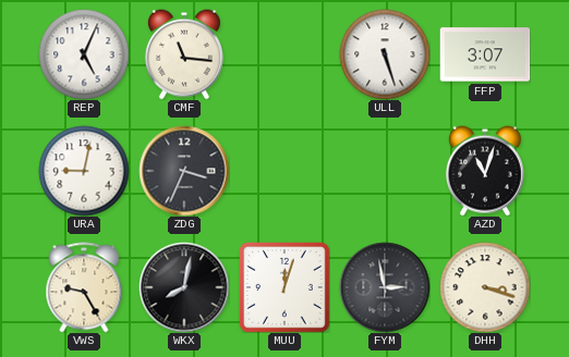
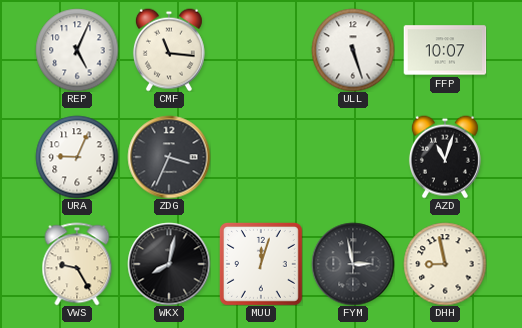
FFP: 3:07 -> 10:07
URA: 9:02 -> 9:04
DHH: 3:18 -> 8:58
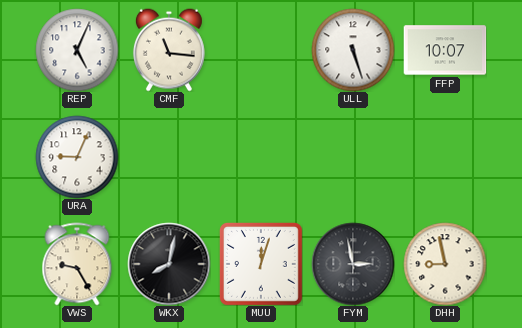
ZDG: 3:34 -> none
AZD: 11:03 -> none
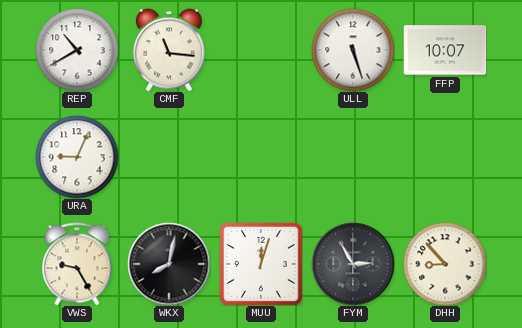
REP: 5:04 -> 10:40
FYM: 2:58 -> 2:55
DHH: 8:58 -> 8:53
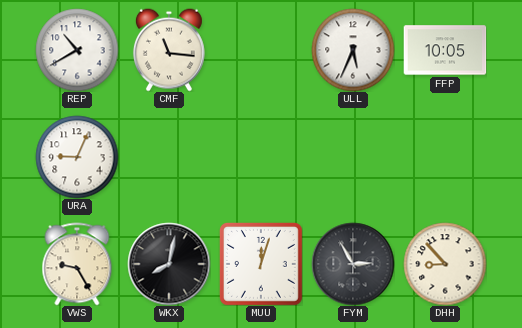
ULL: 5:27 -> 5:34
FFP: 10:07 -> 10:05
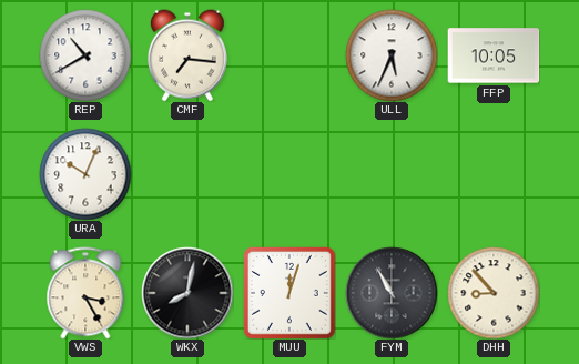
CMF: 11:16 -> 7:16
URA: 9:04 -> 10:04
VWS: 9:25 -> 3:25
FYM: 2:55 -> 10:55
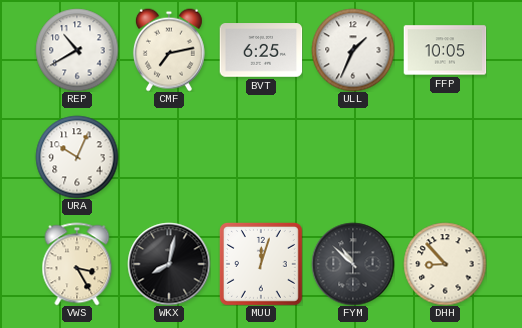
CMF: 7:16 -> 7:13
BVT: none -> 6:25
ULL: 5:34 -> 1:34
FYM: 10:55 -> 10:52
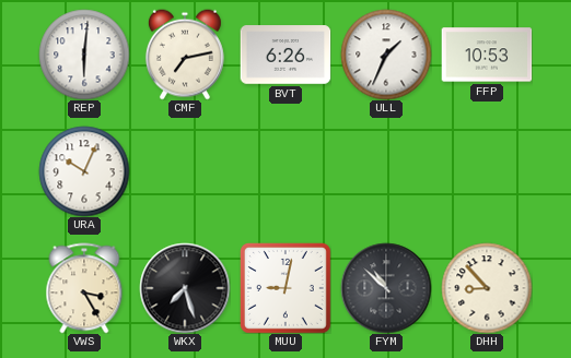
REP: 10:40 -> 6:01
BVT: 6:25 -> 6:26
FFP: 10:05 -> 10:53
WKX: 8:02 -> 7:27
MUU: 12:03 -> 9:02
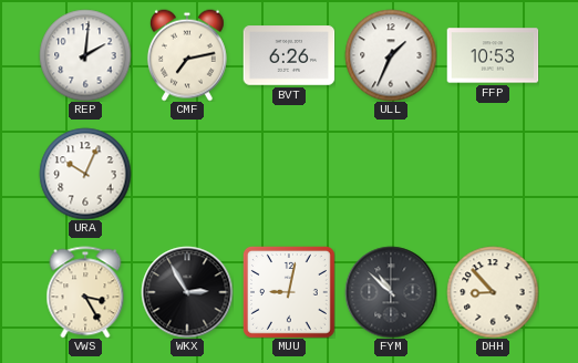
REP: 6:01 -> 2:01
WKX: 7:27 -> 2:55
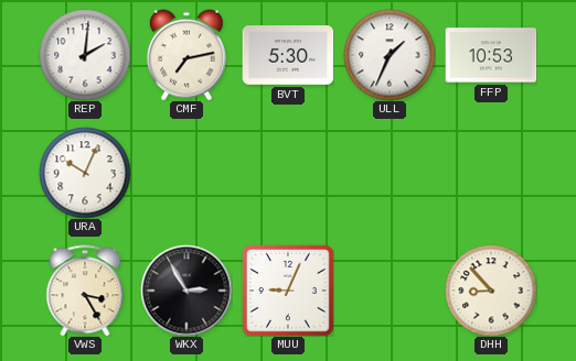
BVT: 6:26 -> 5:30
MUU: 9:02 -> 9:04
FYM: 10:52 -> none
